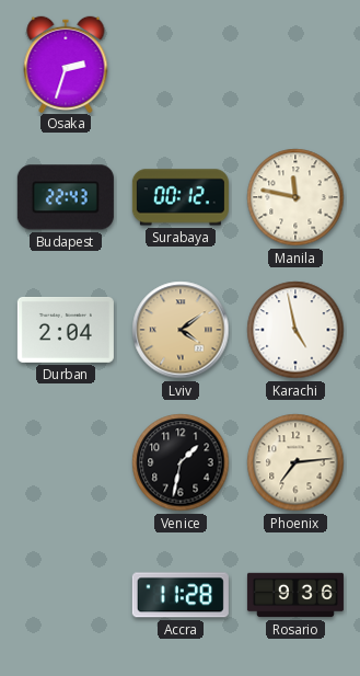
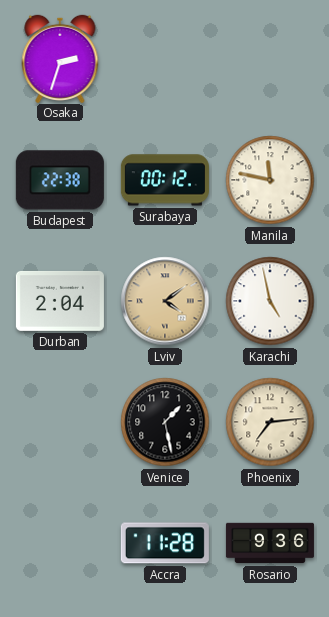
Budapest: 22:43 -> 22:38
Venice: 1:32 -> 1:28
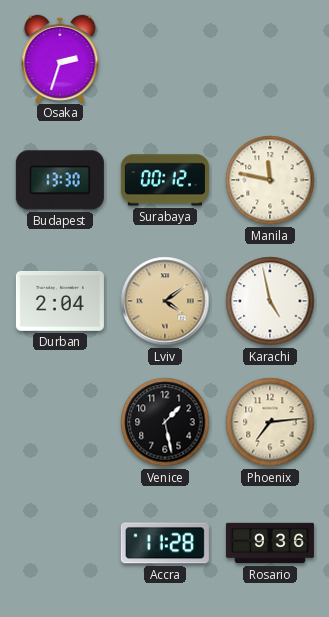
Budapest: 22:38 -> 13:30
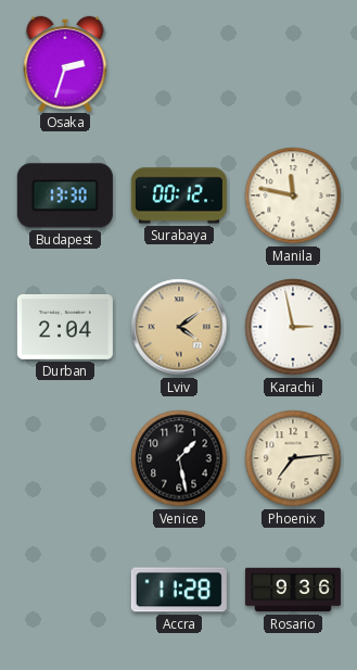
Karachi: 4:58 -> 2:58
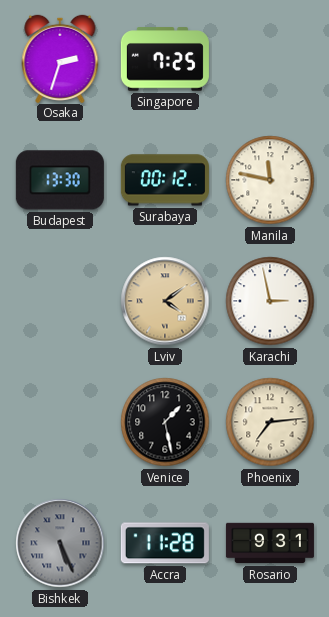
Singapore: none -> 7:25
Durban: 2:04 -> none
Bishkek: none -> 5:26
Rosario: 9:36 -> 9:31
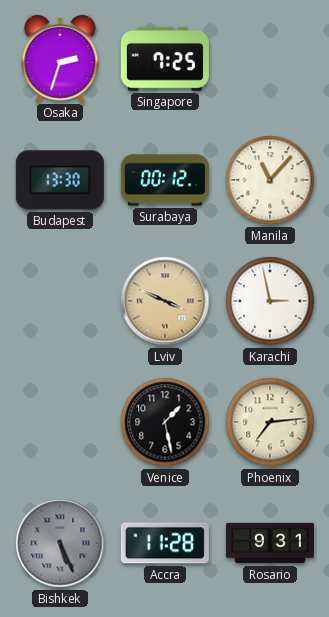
Manila: 11:47 -> 11:07
Lviv: 4:09 -> 3:49
